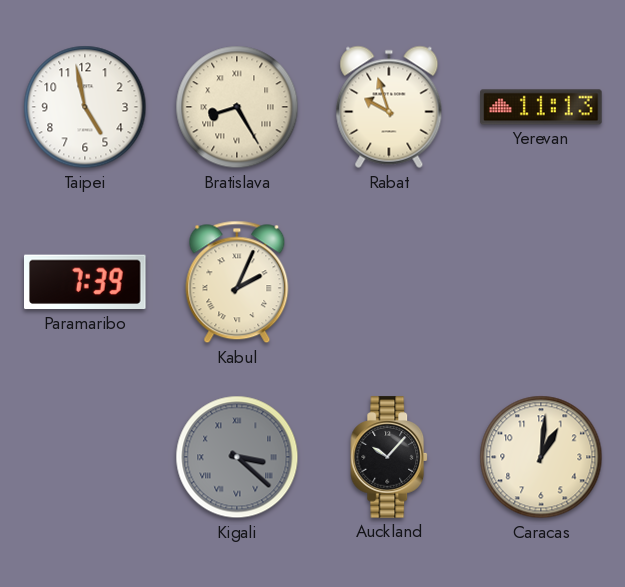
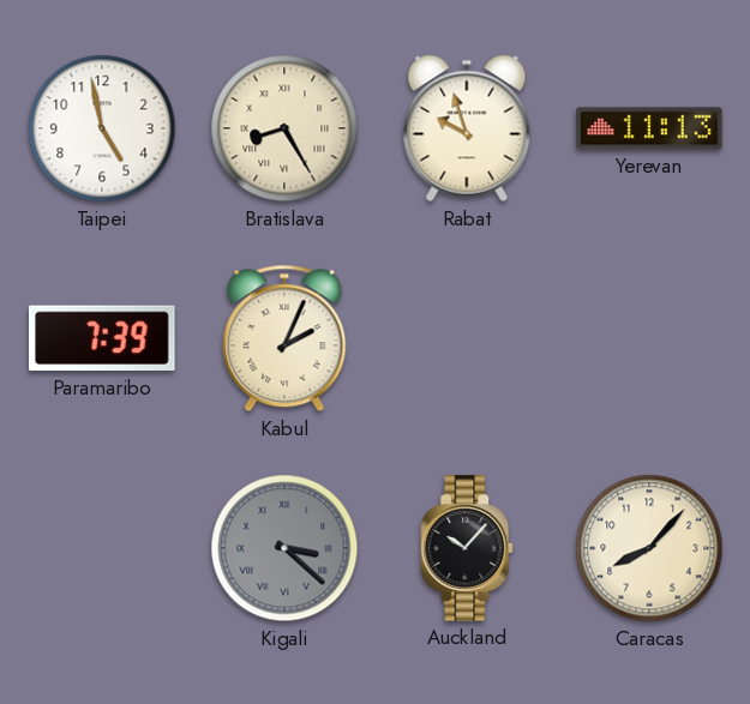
Caracas: 1:01 -> 8:07
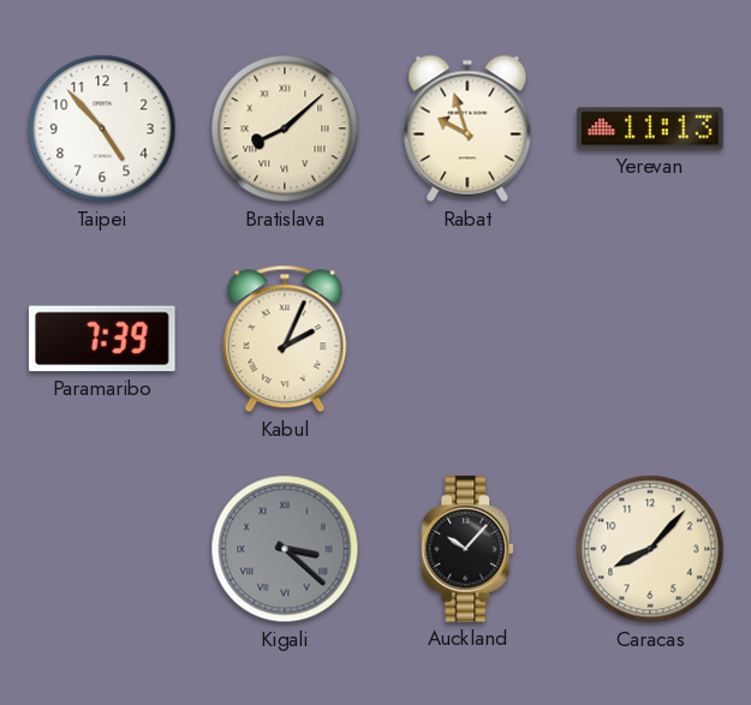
Taipei: 4:58 -> 4:53
Bratislava: 8:25 -> 8:08
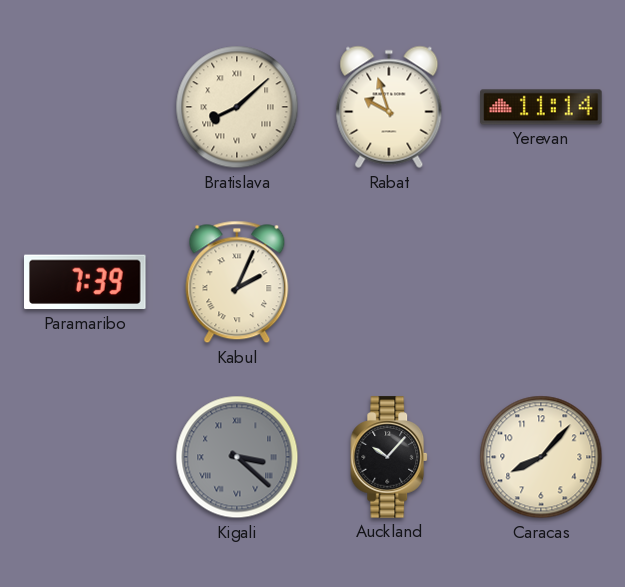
Taipei: 4:53 -> none
Yerevan: 11:13 -> 11:14
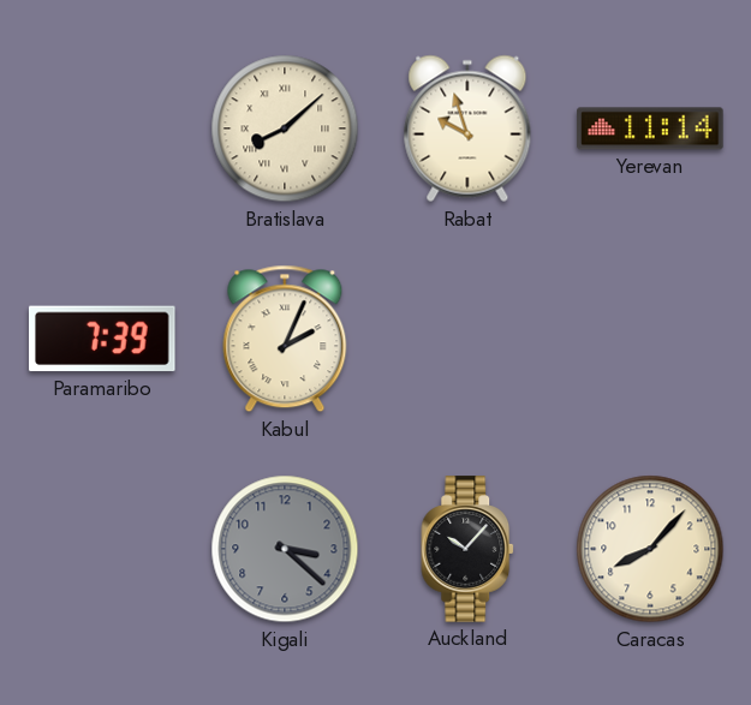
Kigali numerals: Roman -> Arabic
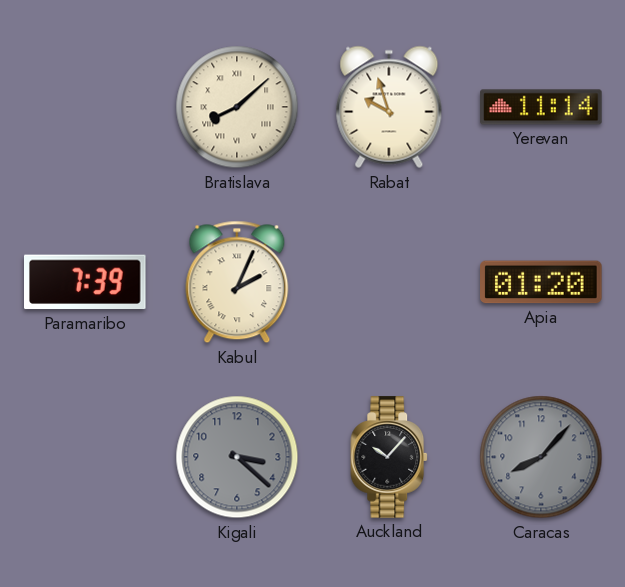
Apia: none -> 01:20
Caracas dial: cream -> grey
